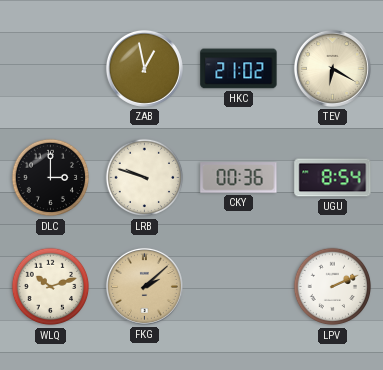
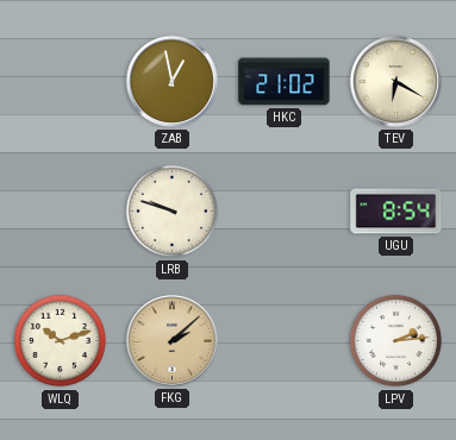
DLC: 3:00 -> none
CKY: 00:36 -> none
LPV: 2:11 -> 2:14
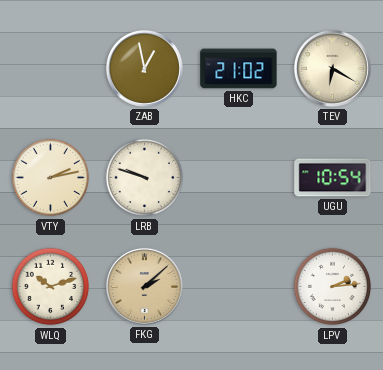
VTY: none -> 2:13
UGU: 8:54 -> 10:54
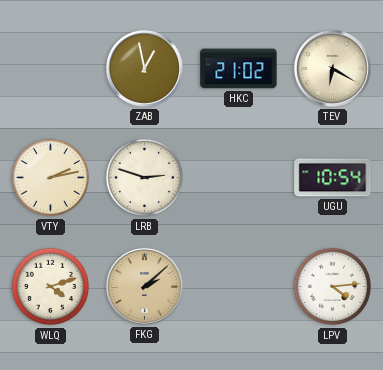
LRB: 9:48 -> 2:48
WLQ: 10:12 -> 4:12
LPV: 2:14 -> 4:14
